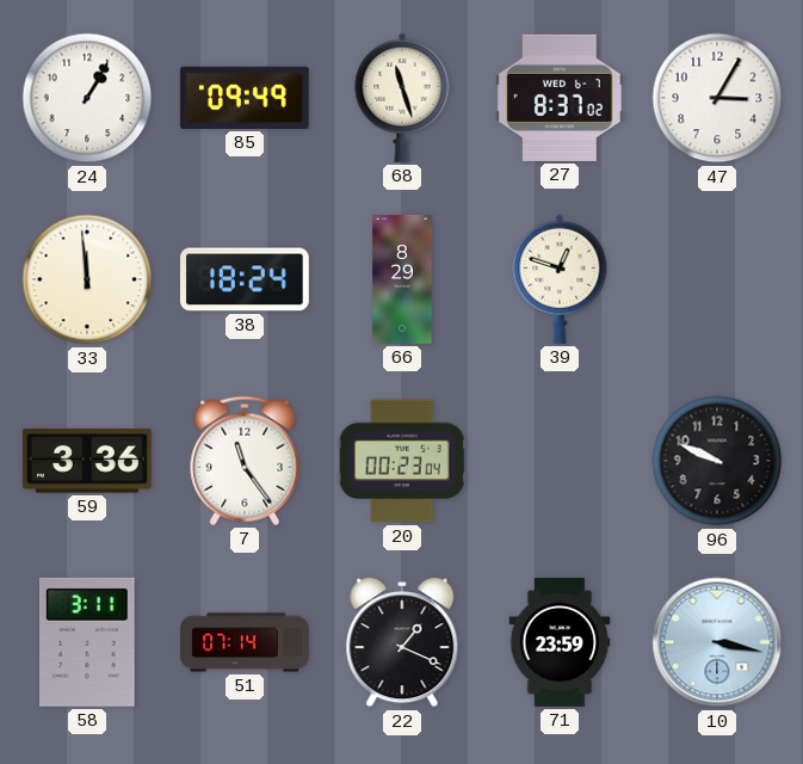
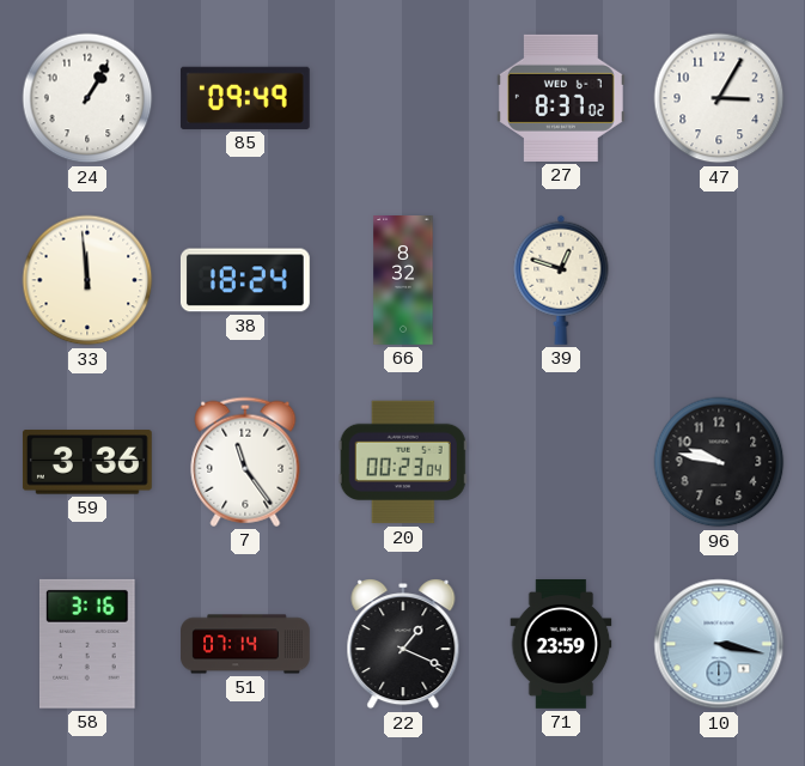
68: 11:27 -> none
66: 8:29 -> 8:32
96: 9:49 -> 9:47
58: 3:11 -> 3:16
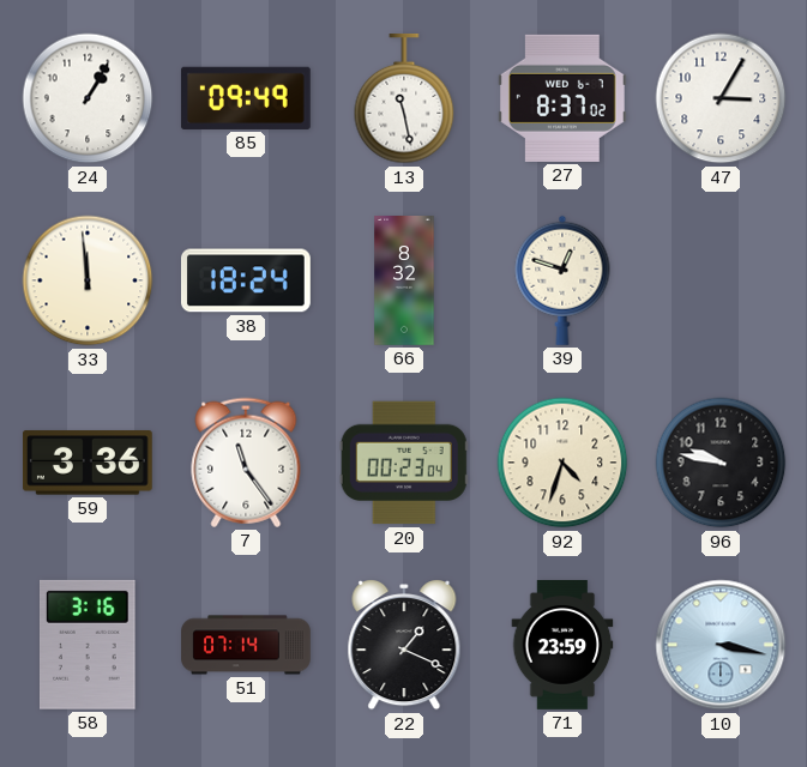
13: none -> 11:28
92: none -> 4:33
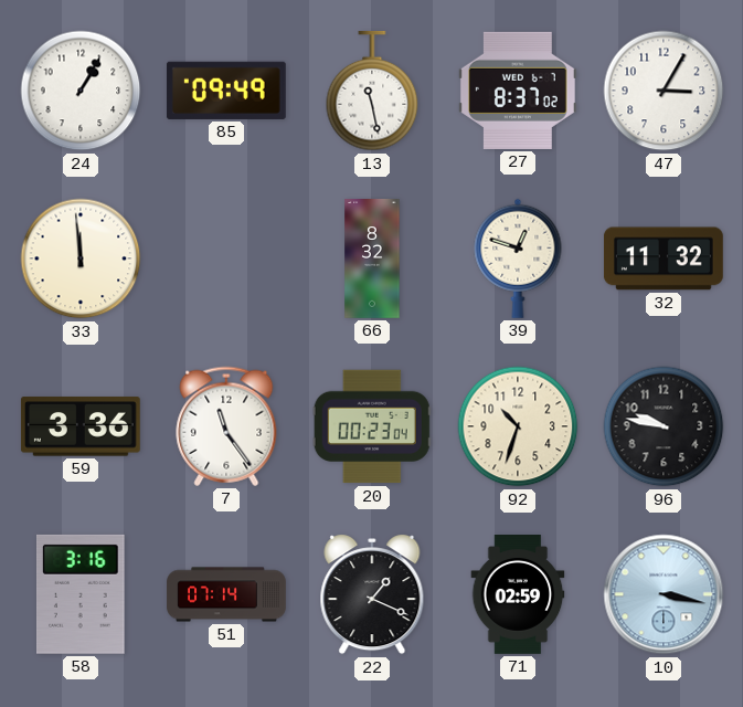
38: 18:24 -> none
32: none -> 11:32
92: 4:33 -> 10:33
71: 23:59 -> 02:59
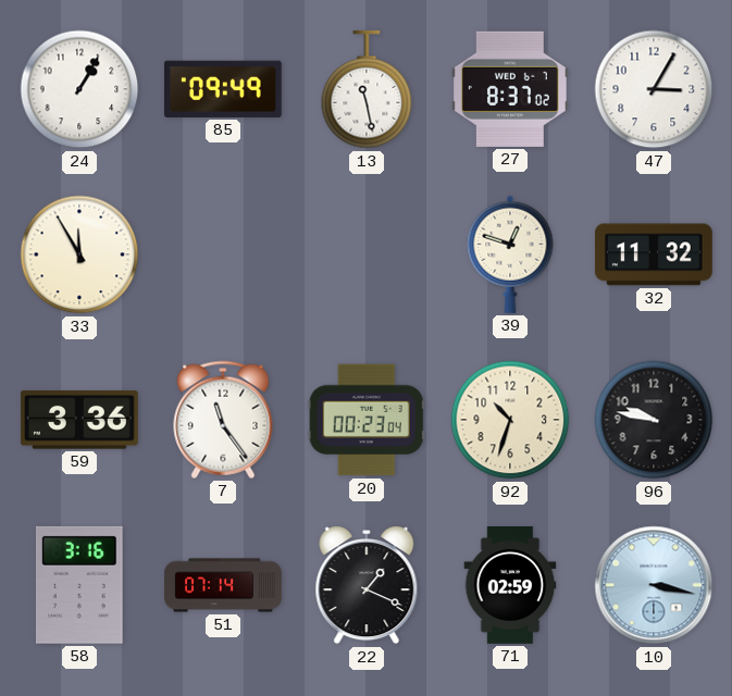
33: 11:59 -> 11:55
66: 8:32 -> none
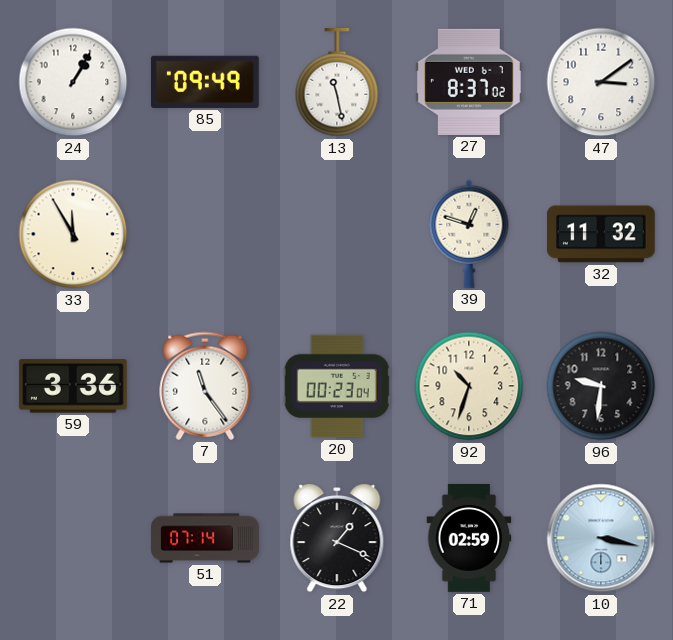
47: 3:05 -> 3:09
96: 9:47 -> 9:31
58: 3:16 -> none
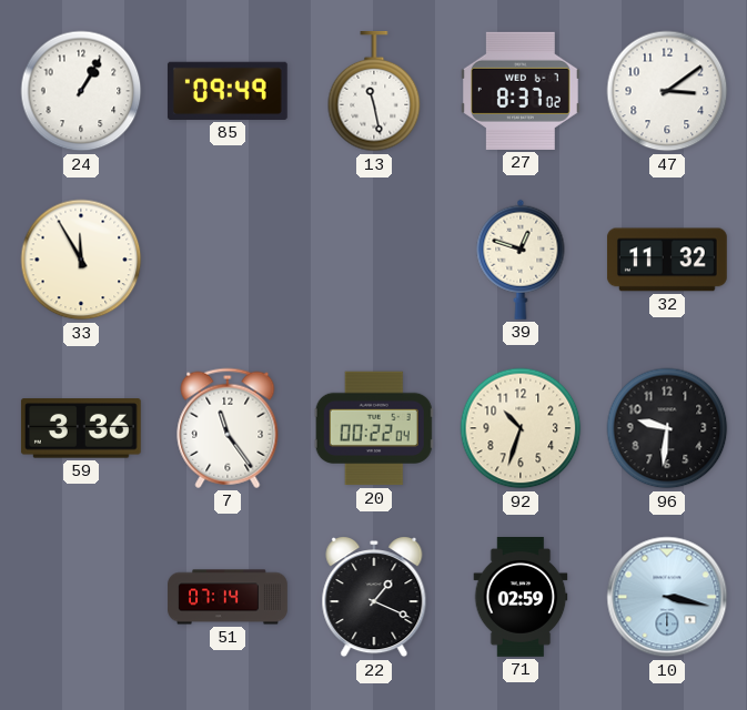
20: 00:23 -> 00:22
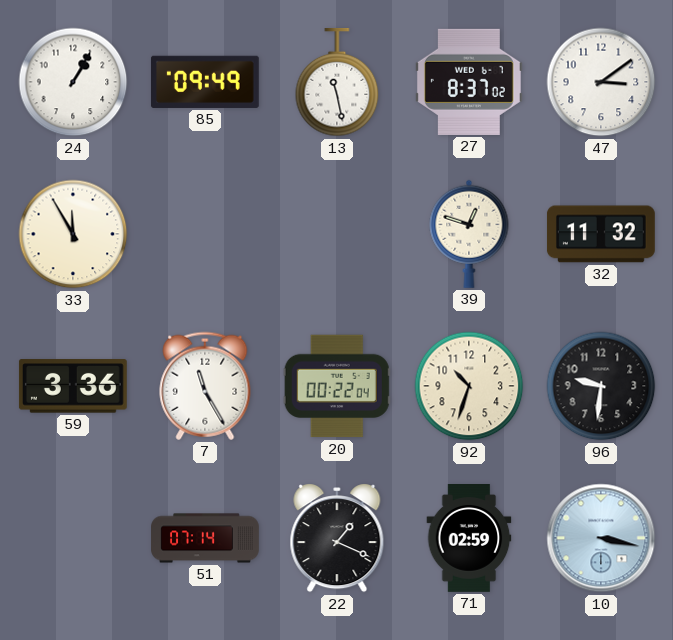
7: 11:24 -> 11:25
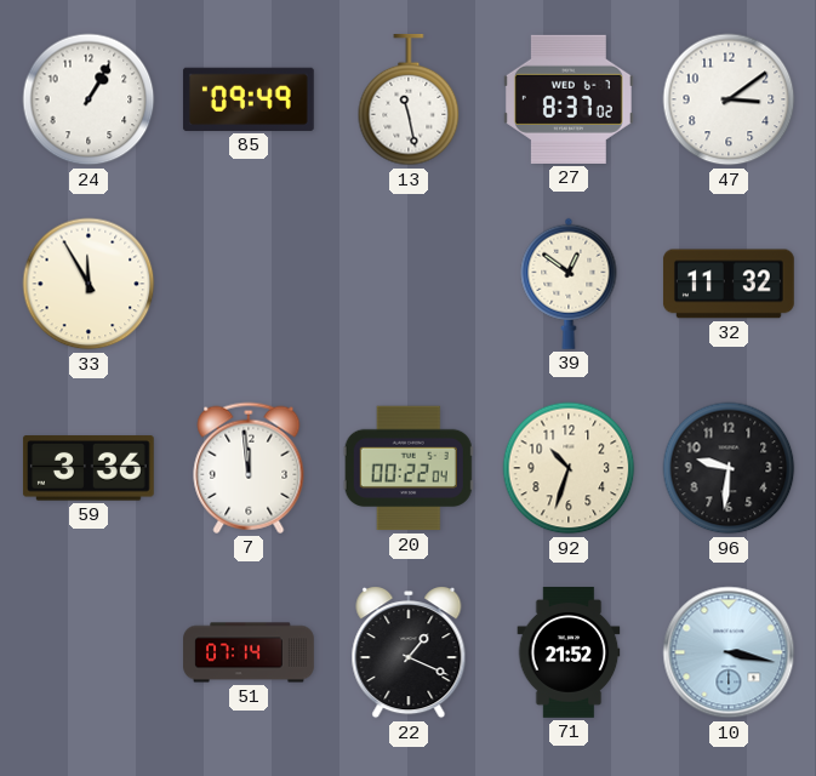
39: 12:48 -> 12:51
7: 11:25 -> 11:59
71: 02:59 -> 21:52
